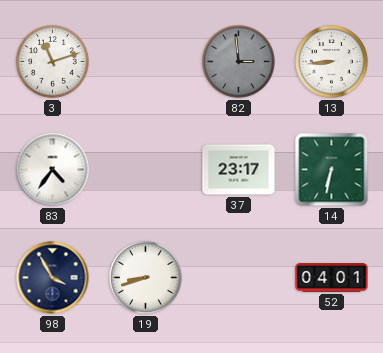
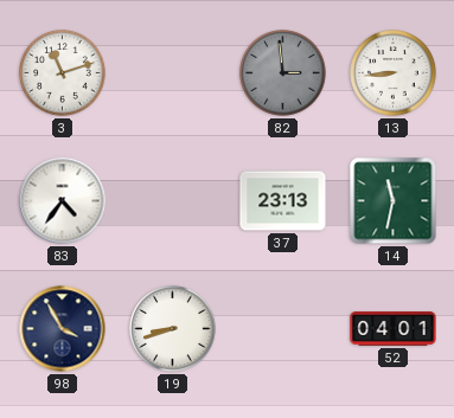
37: 23:17 -> 23:13
14: 6:32 -> 11:32
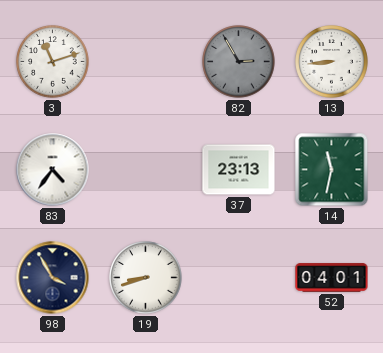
82: 2:59 -> 2:55
